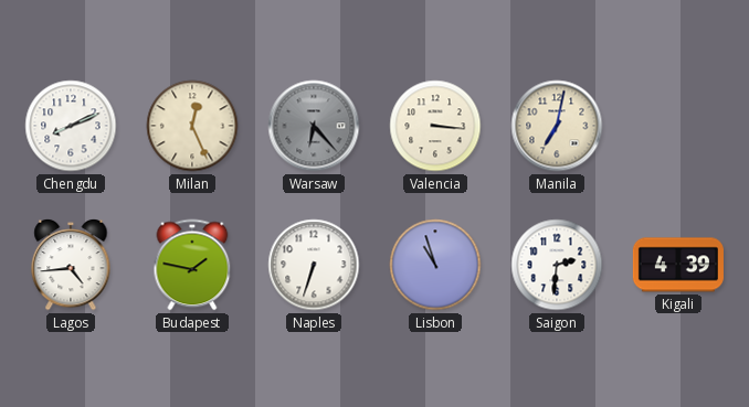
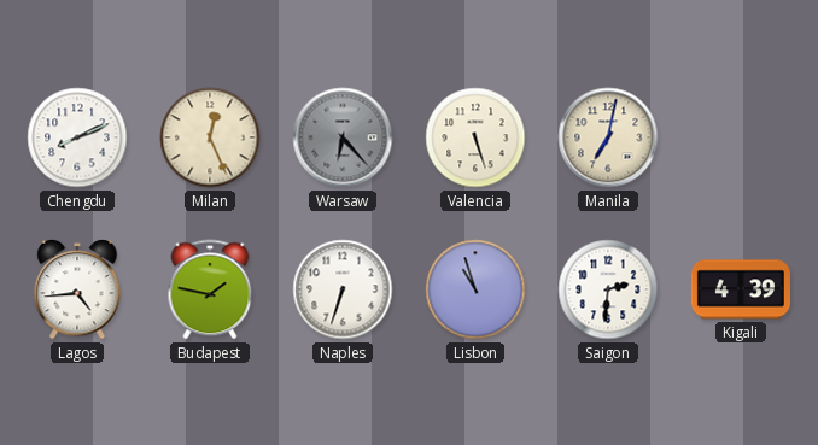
Valencia: 3:16 -> 5:27
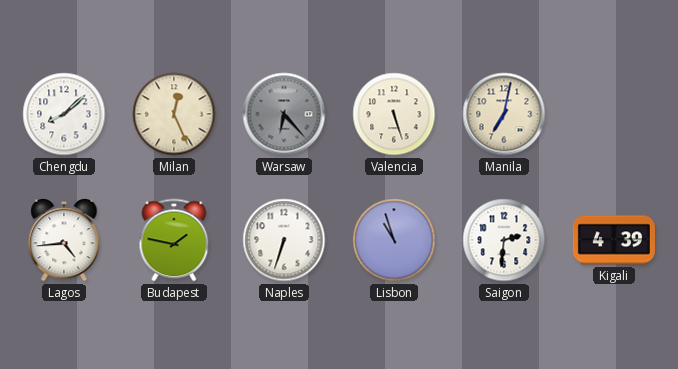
Chengdu: 8:11 -> 8:08
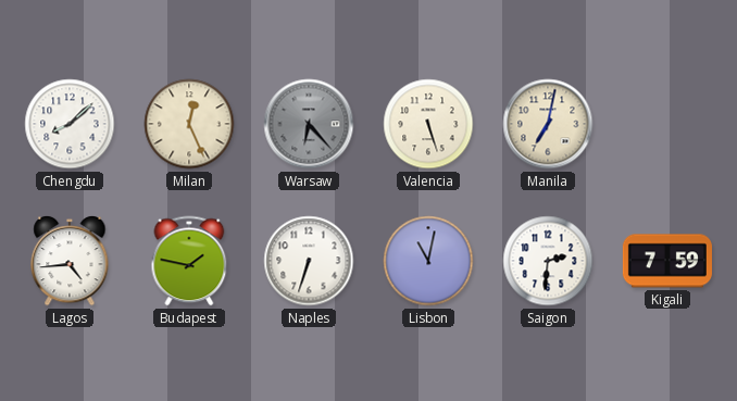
Lisbon: 10:57 -> 11:02
Kigali: 4:39 -> 7:59
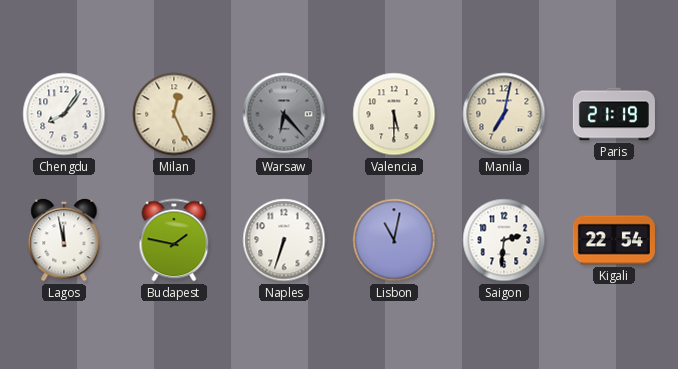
Chengdu: 8:08 -> 8:06
Valencia: 5:27 -> 5:30
Paris: none -> 21:19
Lagos: 4:44 -> 11:58
Kigali: 7:59 -> 22:54
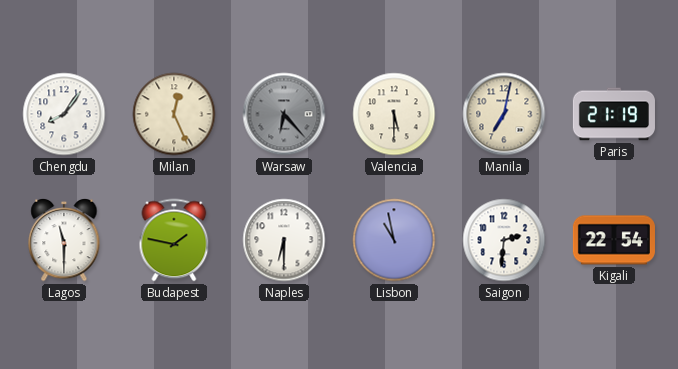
Lagos: 11:58 -> 11:30
Naples: 6:33 -> 6:30
Lisbon: 11:02 -> 10:58
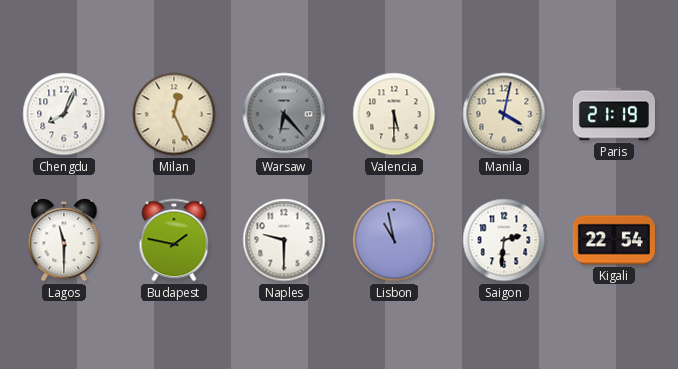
Chengdu: 8:06 -> 8:04
Manila: 7:02 -> 4:02
Naples: 6:30 -> 9:30
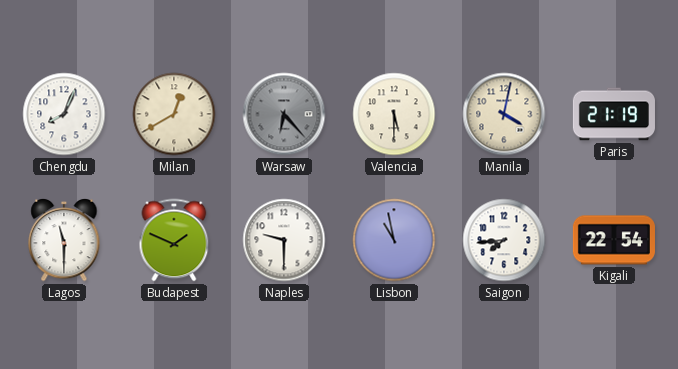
Milan: 12:26 -> 12:40
Budapest: 1:47 -> 1:49
Saigon: 2:31 -> 7:44
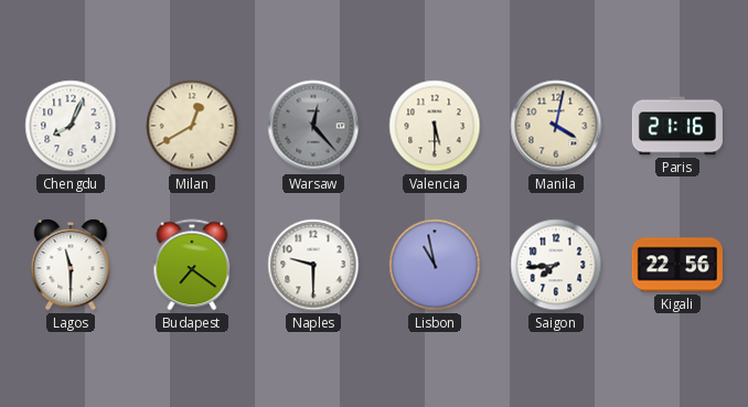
Warsaw: 6:23 -> 12:23
Paris: 21:19 -> 21:16
Budapest: 1:49 -> 7:21
Kigali: 22:54 -> 22:56
